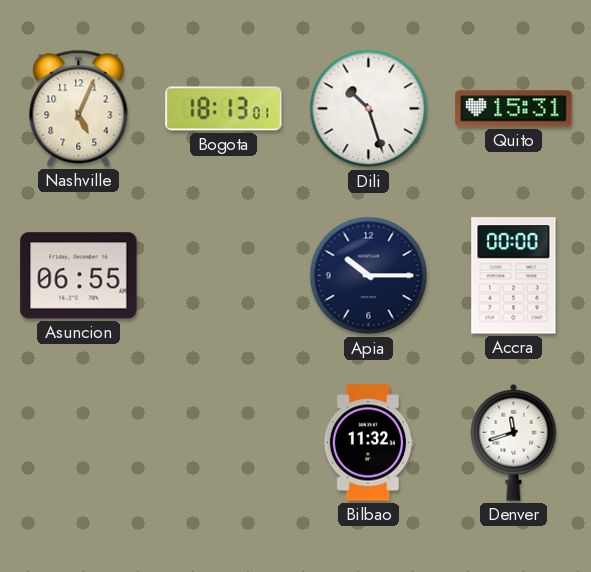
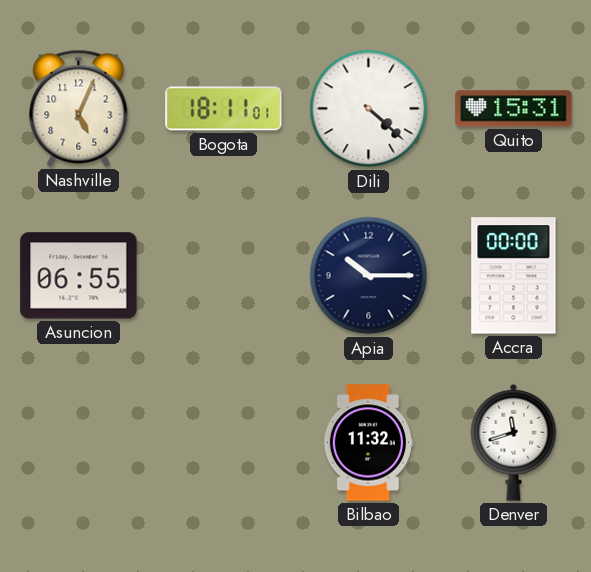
Bogota: 18:13 -> 18:11
Dili: 10:27 -> 4:22
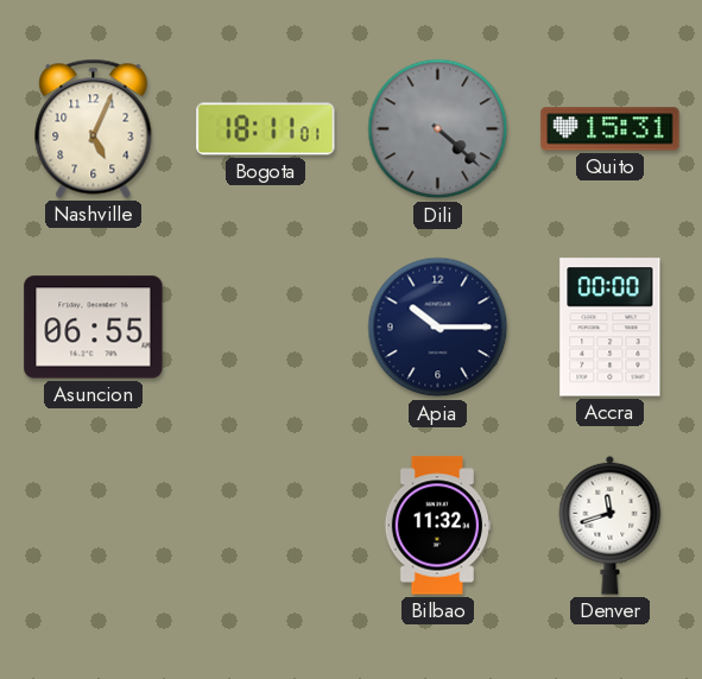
Dili dial: white -> grey
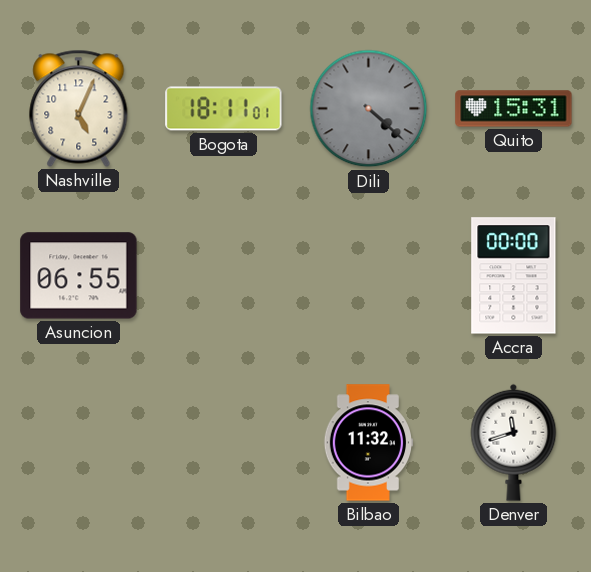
Apia: 10:15 -> none
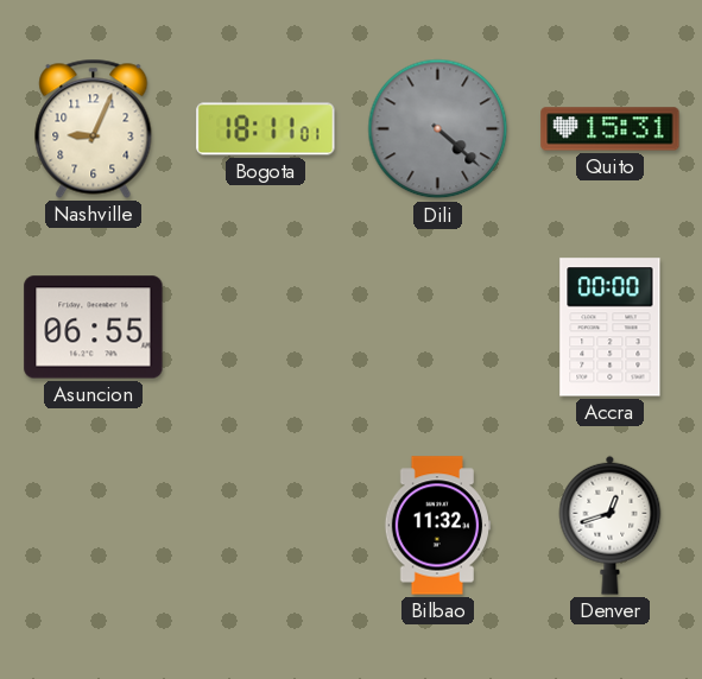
Nashville: 5:04 -> 9:04
Denver: 11:42 -> 12:42
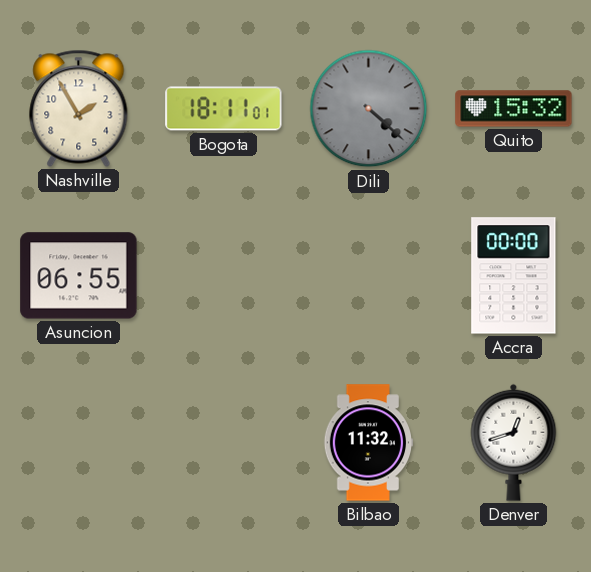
Nashville: 9:04 -> 1:55
Quito: 15:31 -> 15:32
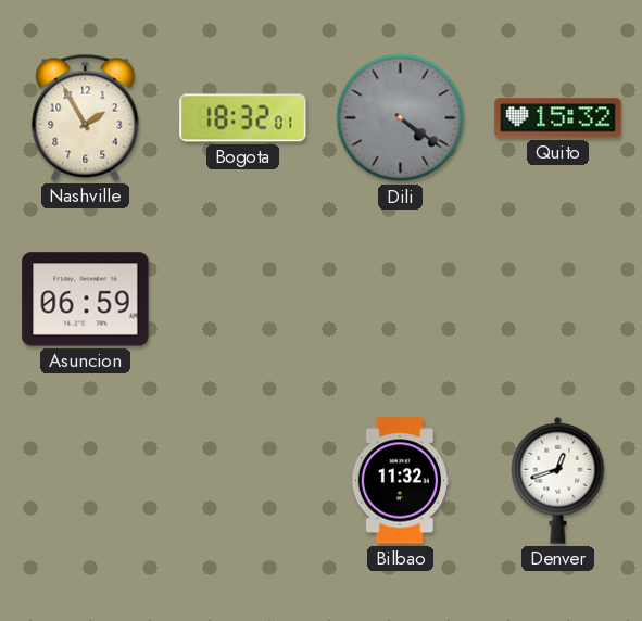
Bogota: 18:11 -> 18:32
Dili: 4:22 -> 4:21
Asuncion: 06:55 -> 06:59
Accra: 00:00 -> none
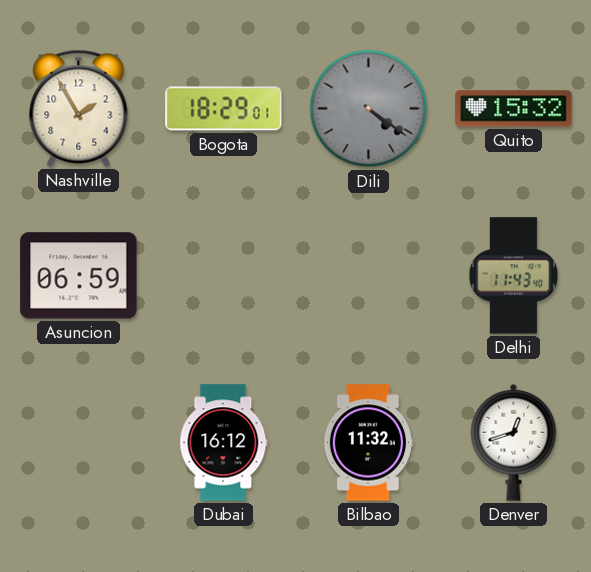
Bogota: 18:32 -> 18:29
Delhi: none -> 11:43
Dubai: none -> 16:12
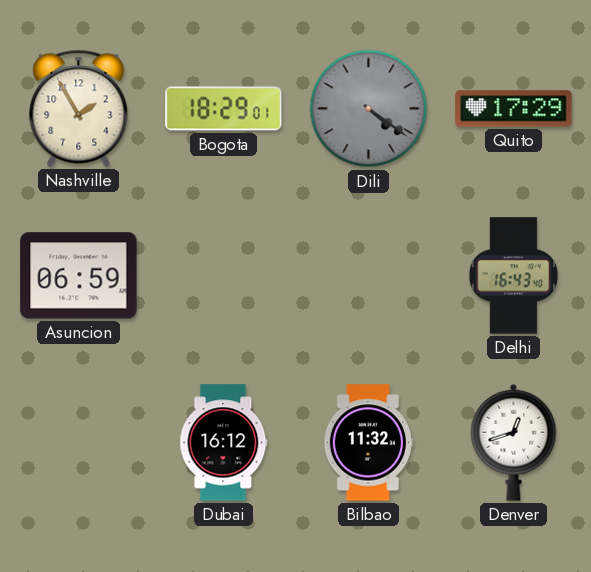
Quito: 15:32 -> 17:29
Delhi: 11:43 -> 16:43
